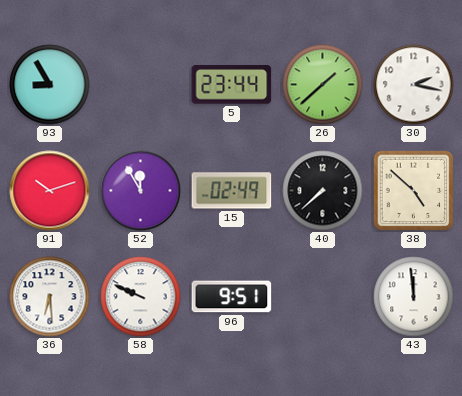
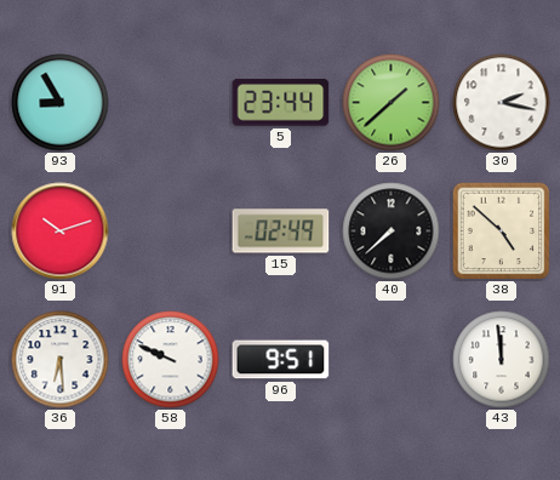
52: 11:55 -> none
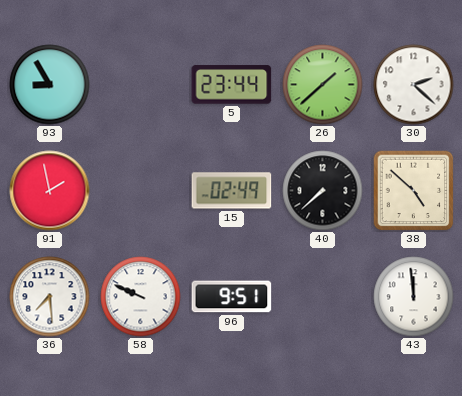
30: 2:17 -> 2:22
91: 10:12 -> 1:58
36: 6:29 -> 7:29
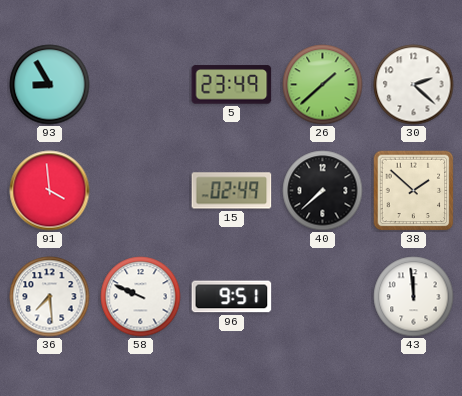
5: 23:44 -> 23:49
91: 1:58 -> 3:59
38: 4:52 -> 1:52
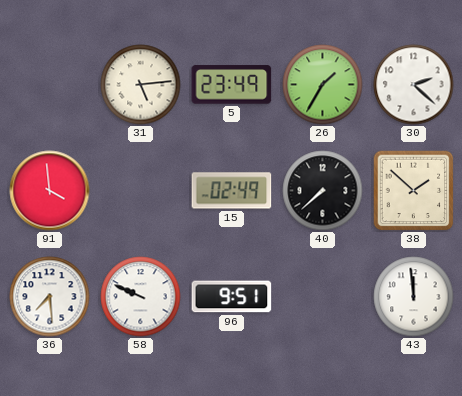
93: 8:55 -> none
31: none -> 5:14
26: 1:38 -> 1:35
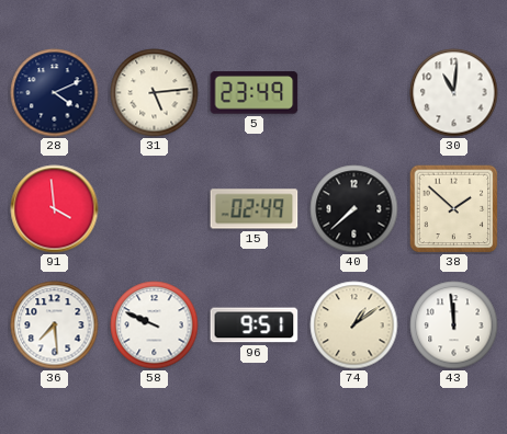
28: none -> 4:11
26: 1:35 -> none
30: 2:22 -> 11:01
74: none -> 1:09
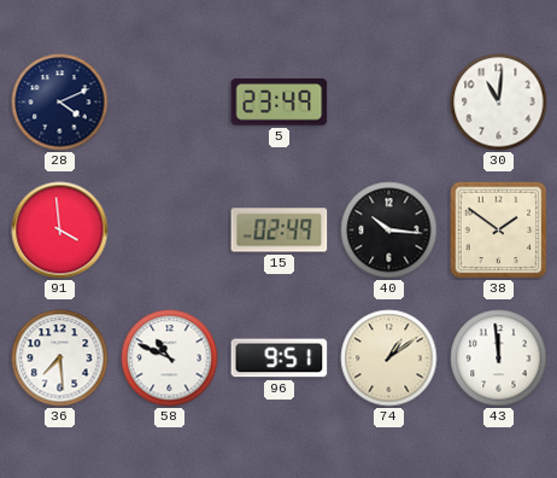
31: 5:14 -> none
40: 7:38 -> 10:16
38: 1:52 -> 1:51
58: 9:49 -> 10:49
